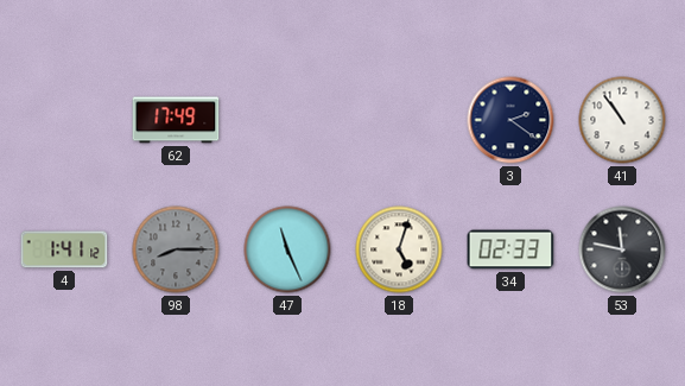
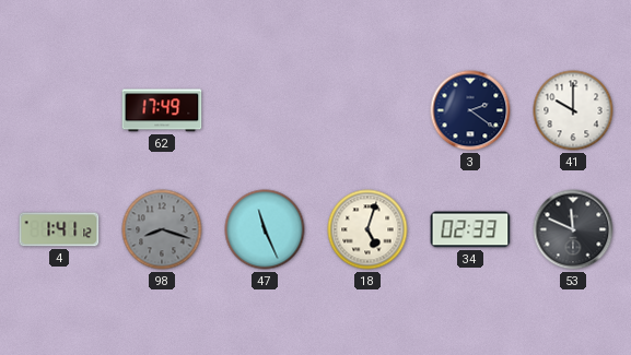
41: 10:54 -> 10:00
98: 8:15 -> 8:18
53: 11:47 -> 11:49
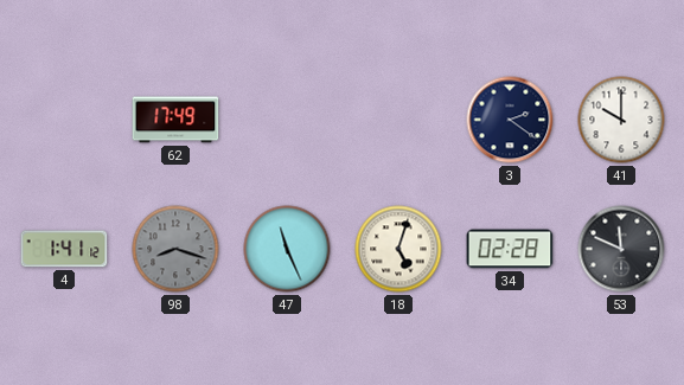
34: 02:33 -> 02:28
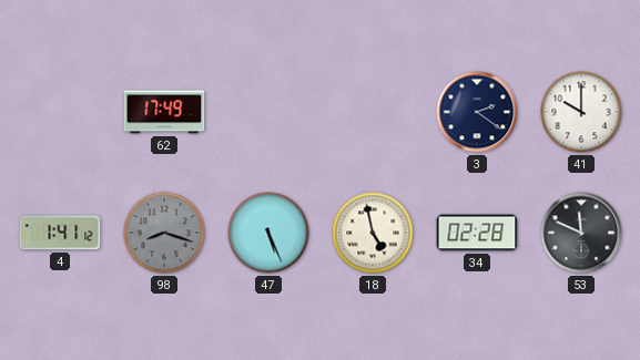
47: 11:26 -> 5:26
18: 5:03 -> 4:58
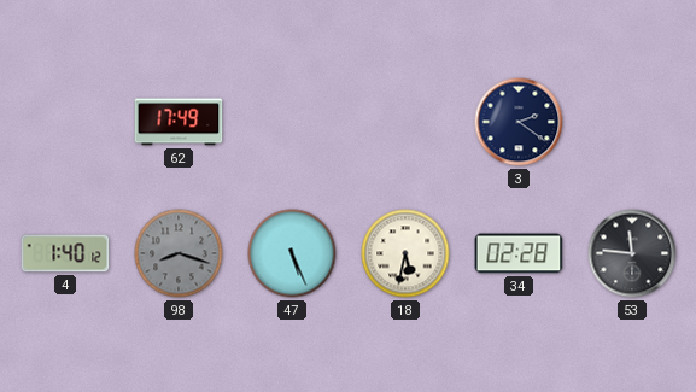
41: 10:00 -> none
4: 1:41 -> 1:40
18: 4:58 -> 5:32
53: 11:49 -> 11:46
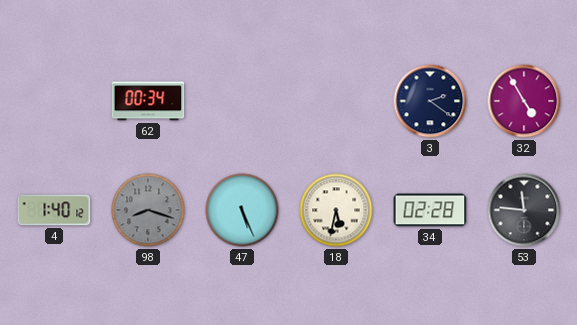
62: 17:49 -> 00:34
32: none -> 4:55
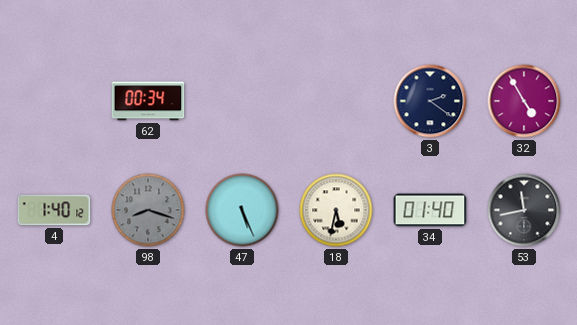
34: 02:28 -> 01:40
53: 11:46 -> 11:43
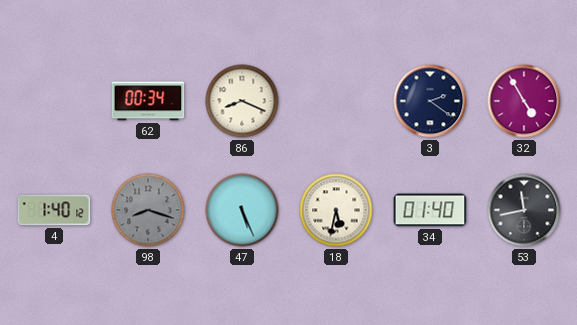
86: none -> 8:19
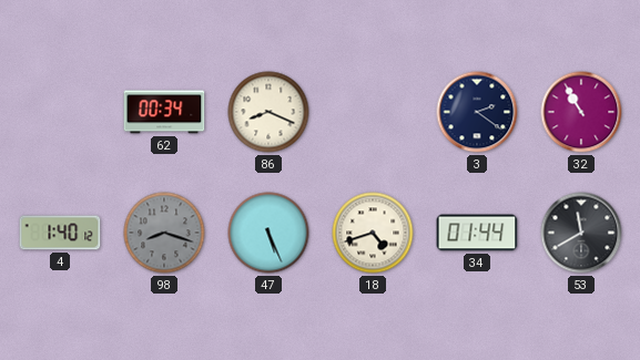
32: 4:55 -> 10:55
18: 5:32 -> 4:42
34: 01:40 -> 01:44
53: 11:43 -> 11:40
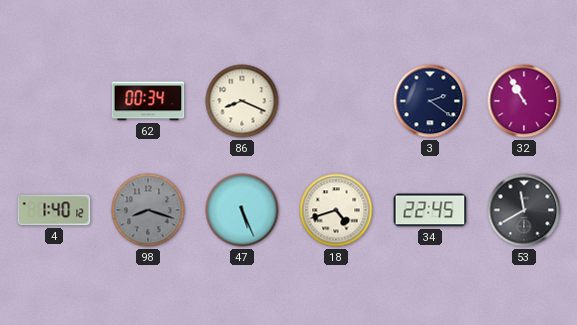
34: 01:44 -> 22:45
